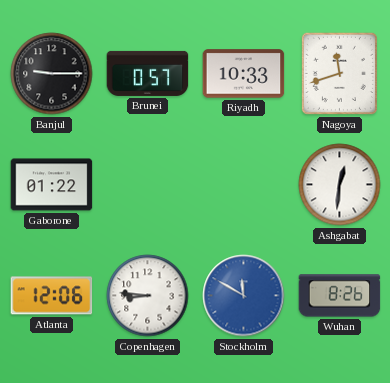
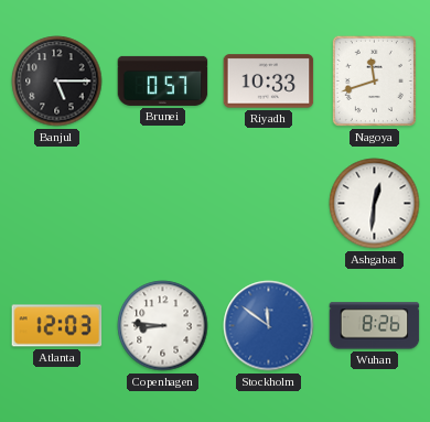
Banjul: 9:15 -> 5:15
Gaborone: 01:22 -> none
Atlanta: 12:06 -> 12:03
Stockholm: 11:50 -> 11:51
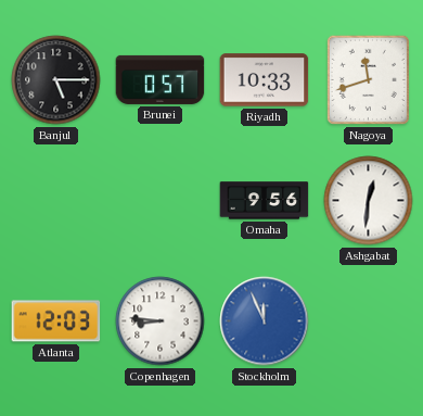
Omaha: none -> 9:56
Stockholm: 11:51 -> 11:56
Wuhan: 8:26 -> none
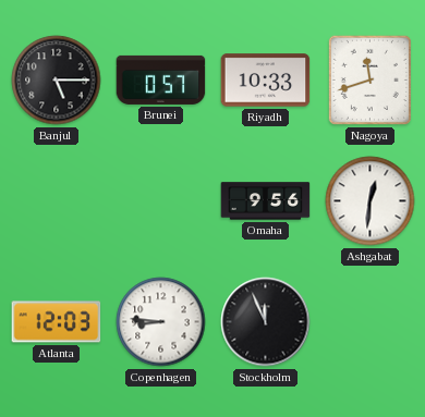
Stockholm dial: blue -> black
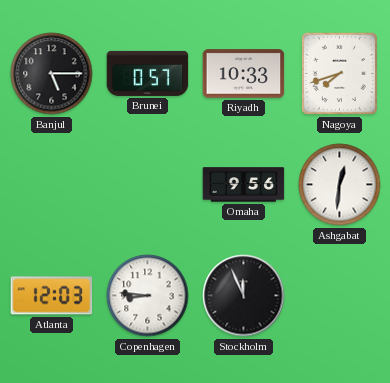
Nagoya: 11:42 -> 7:42
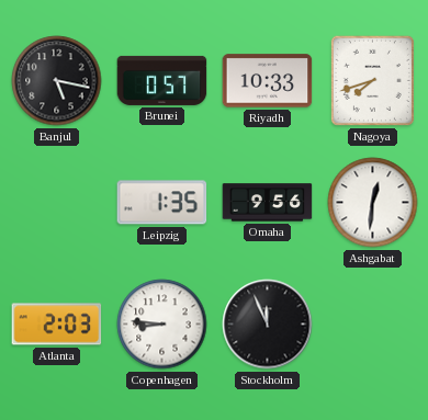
Banjul: 5:15 -> 5:17
Leipzig: none -> 1:35
Atlanta: 12:03 -> 2:03
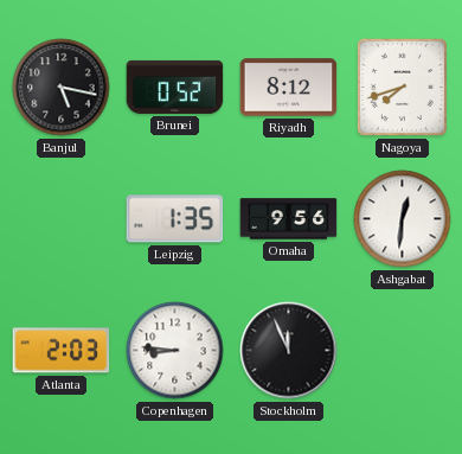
Brunei: 0:57 -> 0:52
Riyadh: 10:33 -> 8:12
